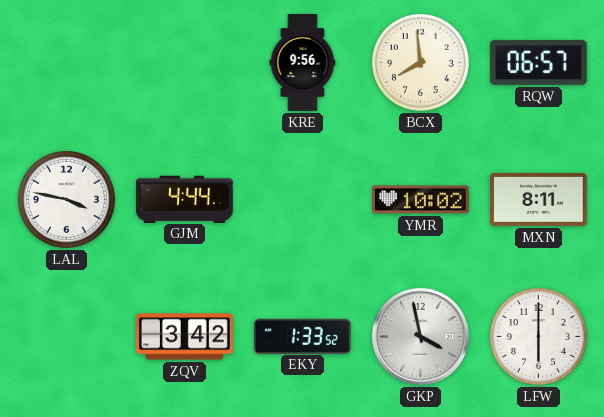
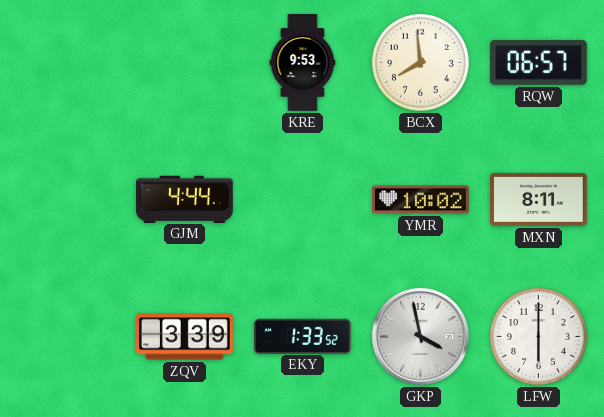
KRE: 9:56 -> 9:53
LAL: 3:47 -> none
ZQV: 3:42 -> 3:39
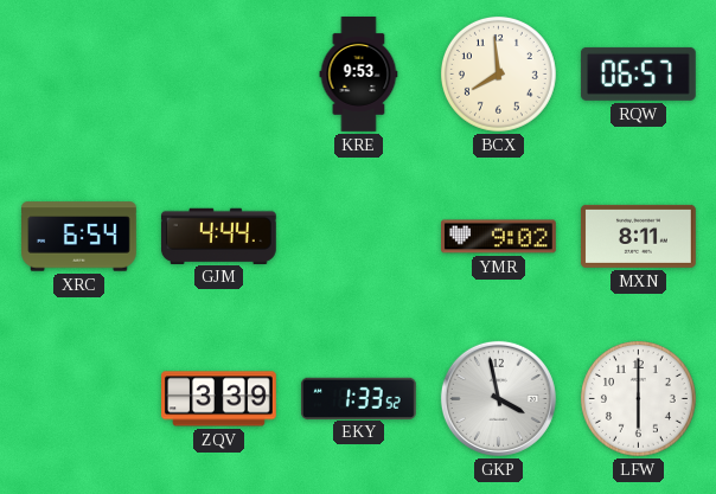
XRC: none -> 6:54
YMR: 10:02 -> 9:02
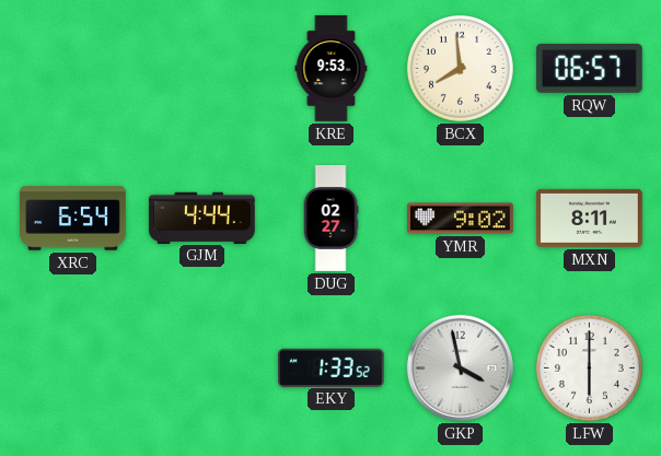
DUG: none -> 02:27
ZQV: 3:39 -> none
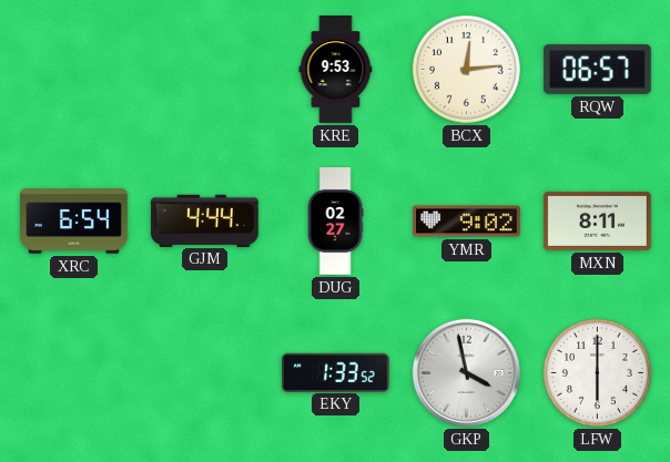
BCX: 7:59 -> 12:14
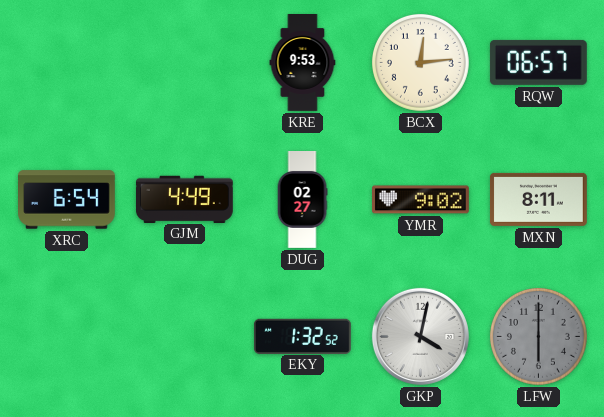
GJM: 4:44 -> 4:49
EKY: 1:33 -> 1:32
GKP: 3:58 -> 4:02
LFW dial: white -> grey
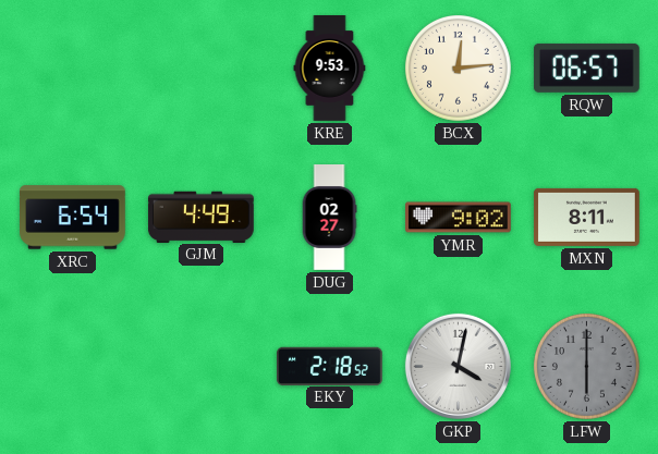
EKY: 1:32 -> 2:18
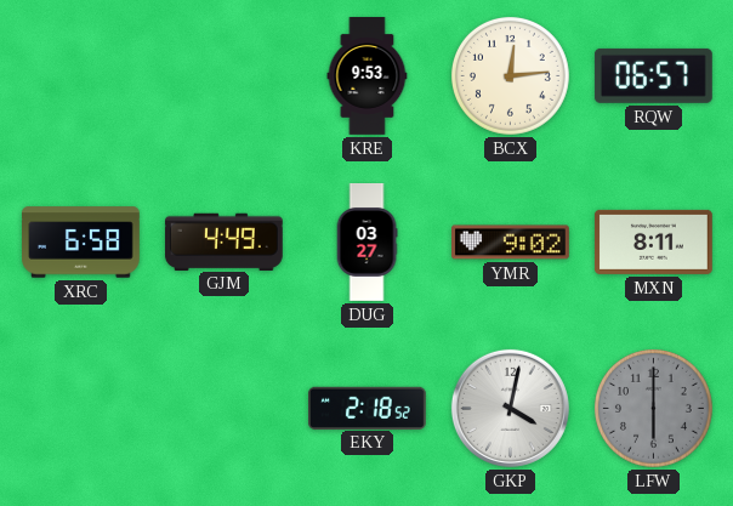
XRC: 6:54 -> 6:58
DUG: 02:27 -> 03:27
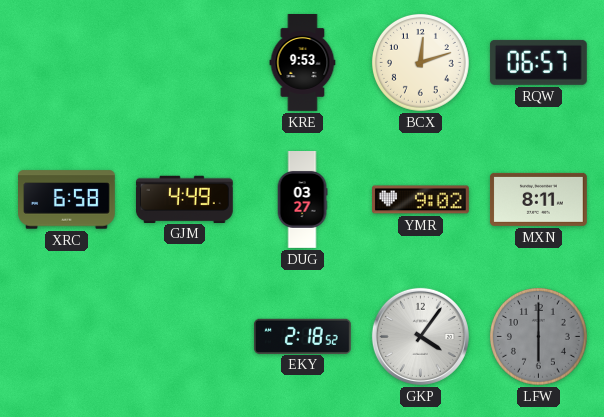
BCX: 12:14 -> 12:12
GKP: 4:02 -> 4:06
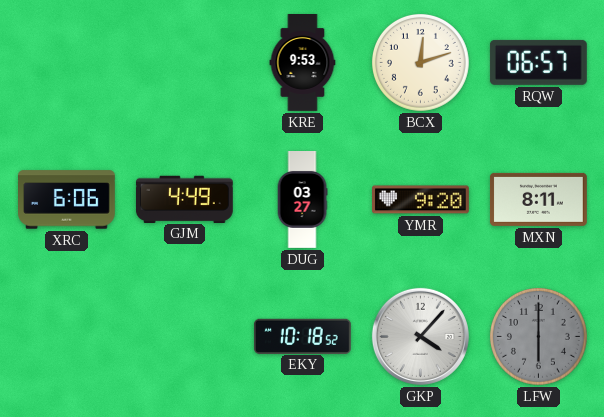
XRC: 6:58 -> 6:06
YMR: 9:02 -> 9:20
EKY: 2:18 -> 10:18
GKP: 4:06 -> 4:07
